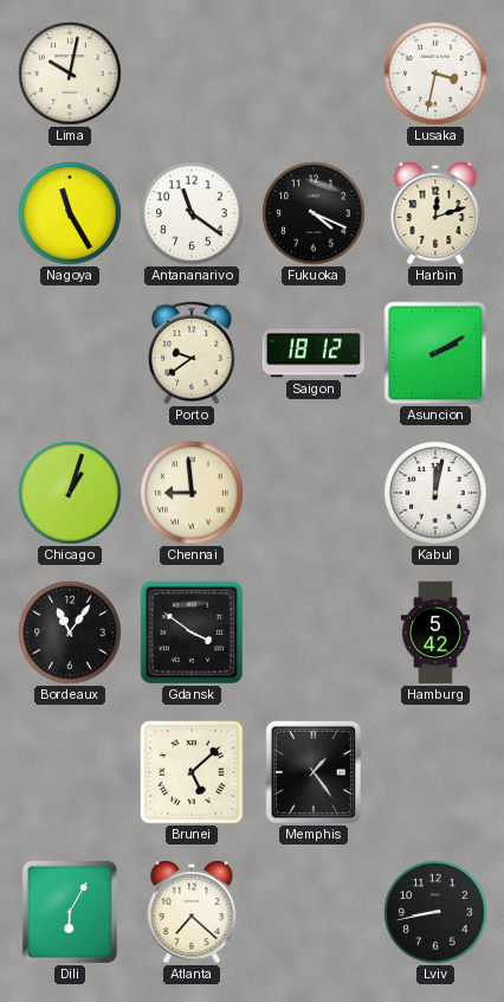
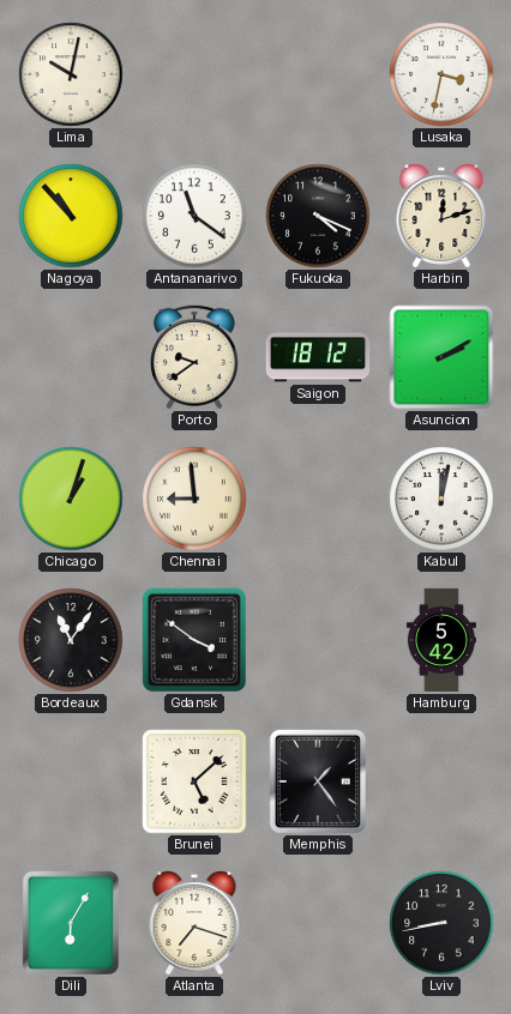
Nagoya: 11:25 -> 10:53
Atlanta: 7:22 -> 7:18
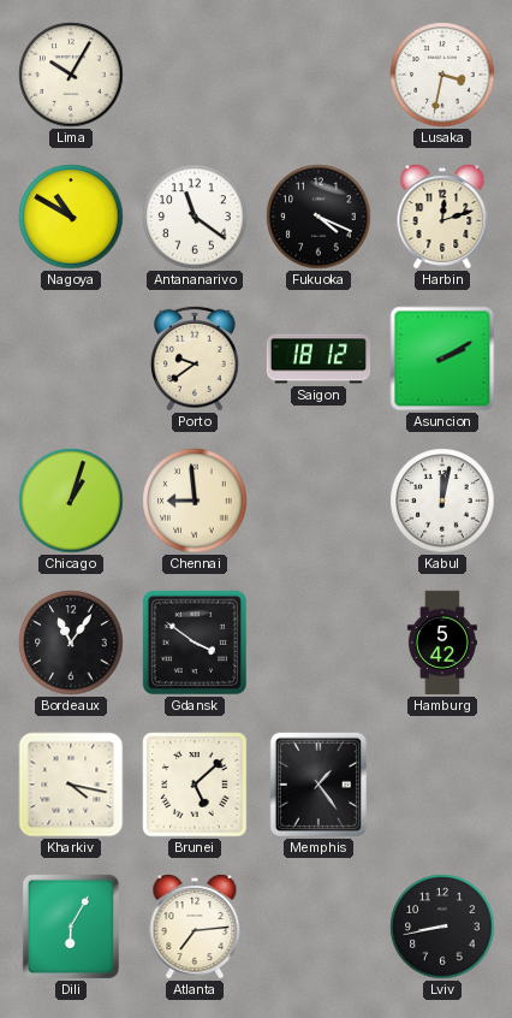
Lima: 10:02 -> 10:05
Nagoya: 10:53 -> 10:50
Kharkiv: none -> 4:17
Atlanta: 7:18 -> 7:14
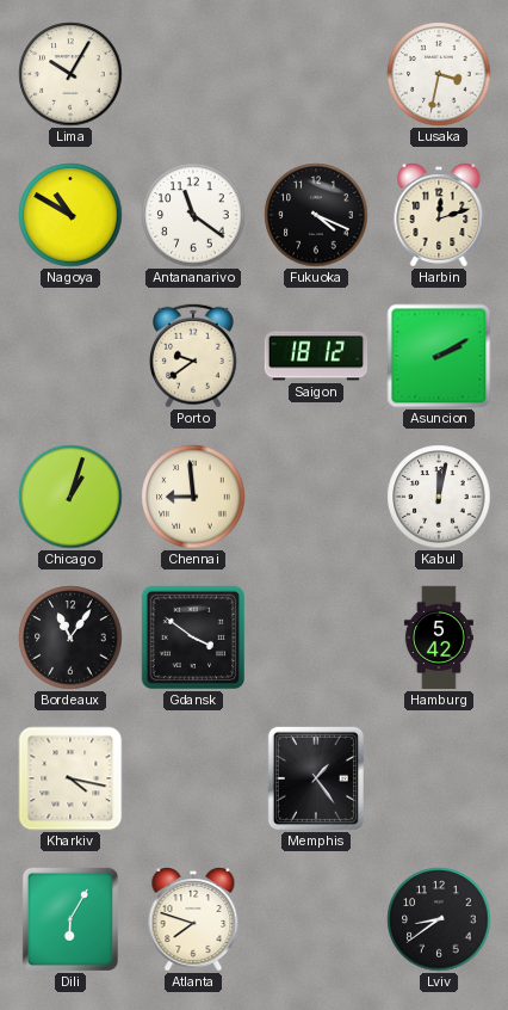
Brunei: 5:08 -> none
Atlanta: 7:14 -> 7:48
Lviv: 8:43 -> 8:39
